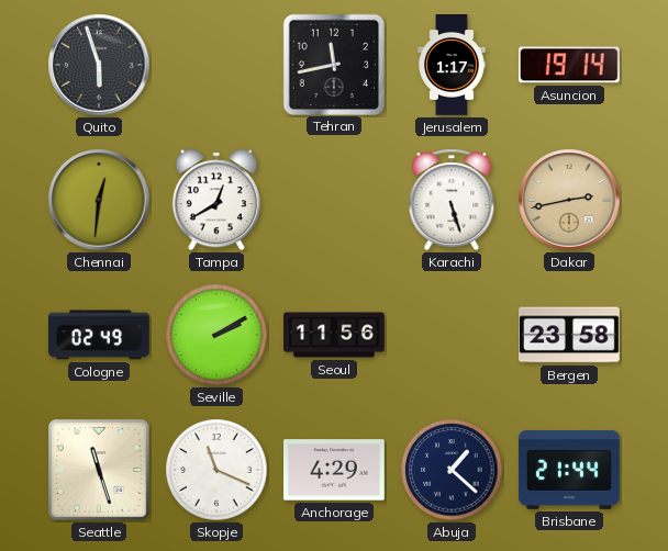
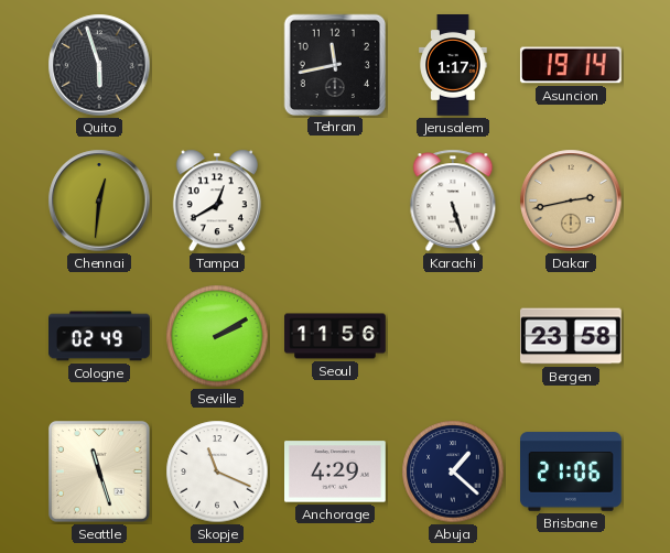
Brisbane: 21:44 -> 21:06
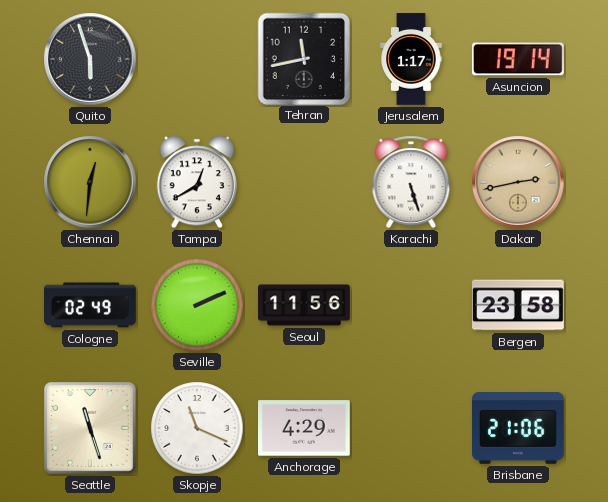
Seville: 2:10 -> 2:11
Abuja: 1:22 -> none
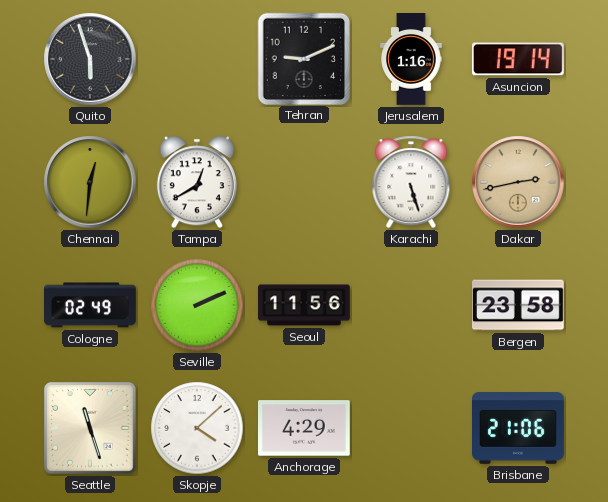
Tehran: 11:43 -> 9:11
Jerusalem: 1:17 -> 1:16
Skopje: 11:19 -> 4:08
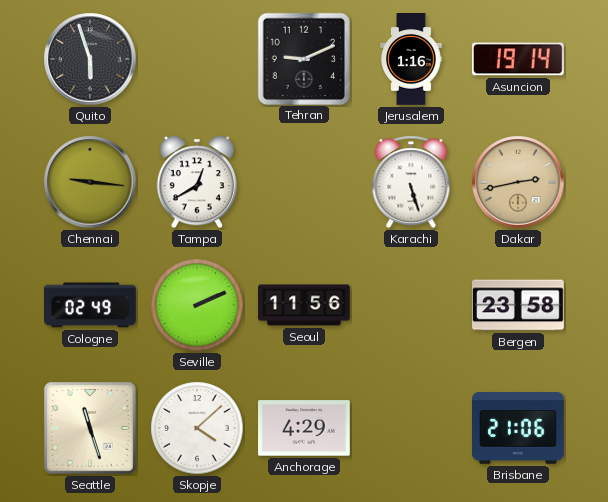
Chennai: 12:31 -> 9:16
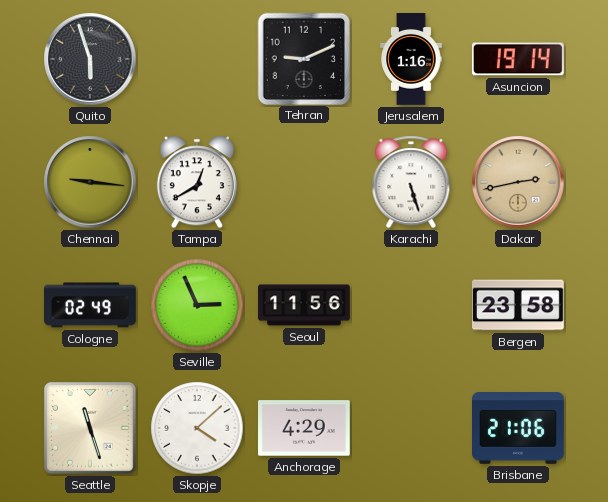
Seville: 2:11 -> 2:56
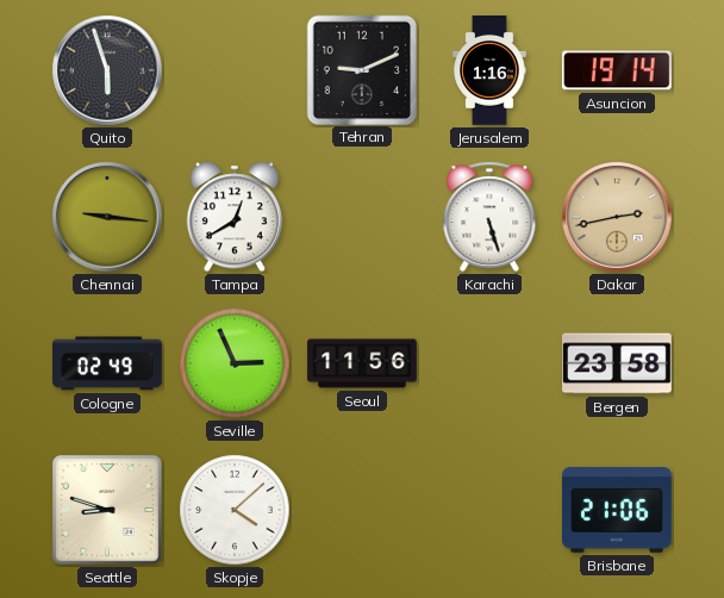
Seattle: 11:27 -> 8:48
Anchorage: 4:29 -> none
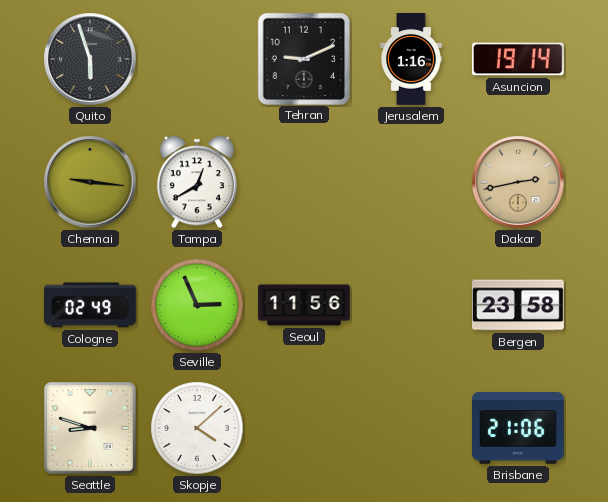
Karachi: 5:27 -> none
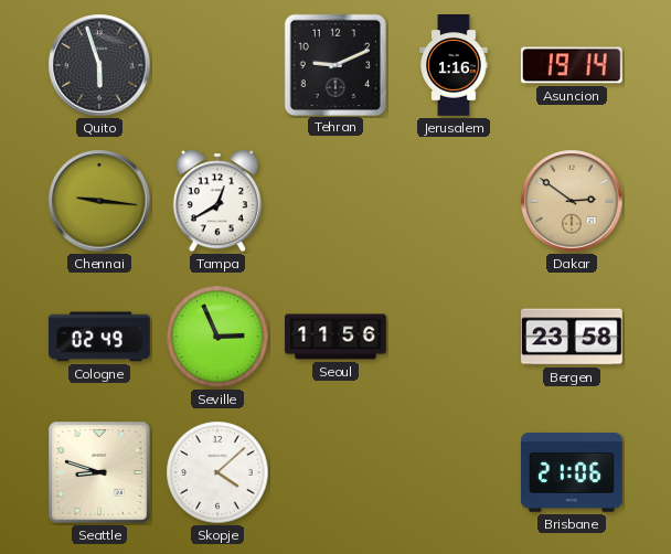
Dakar: 2:43 -> 2:51
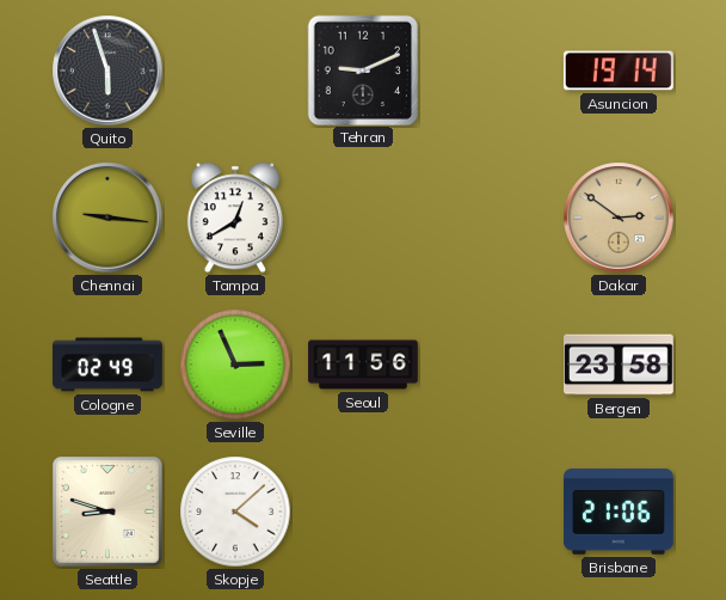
Jerusalem: 1:16 -> none
